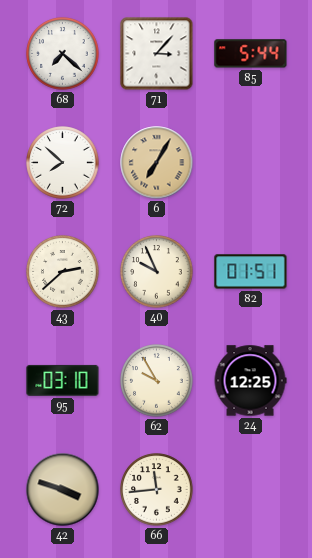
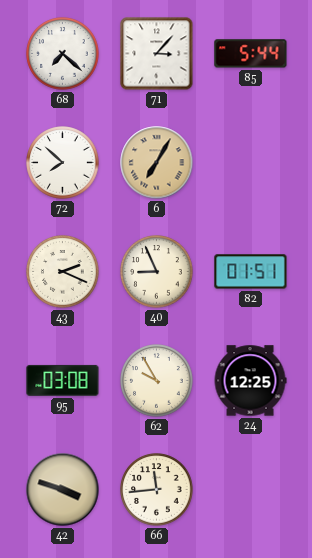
43: 2:38 -> 2:19
40: 9:56 -> 8:56
95: 03:10 -> 03:08
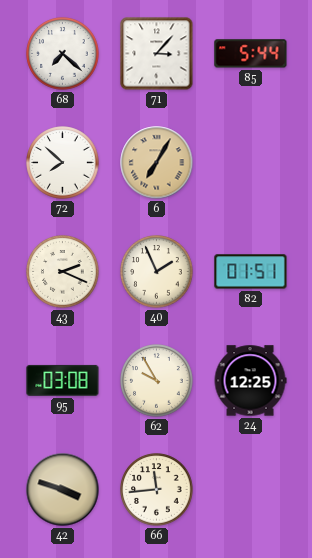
40: 8:56 -> 1:56
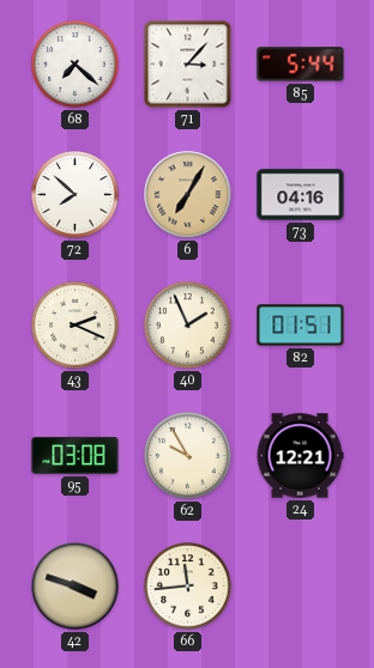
73: none -> 04:16
24: 12:25 -> 12:21
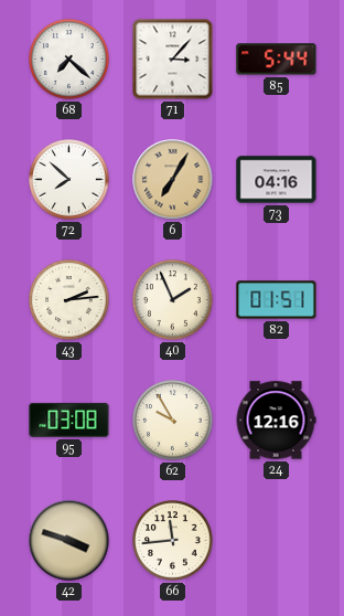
43: 2:19 -> 2:14
24: 12:21 -> 12:16
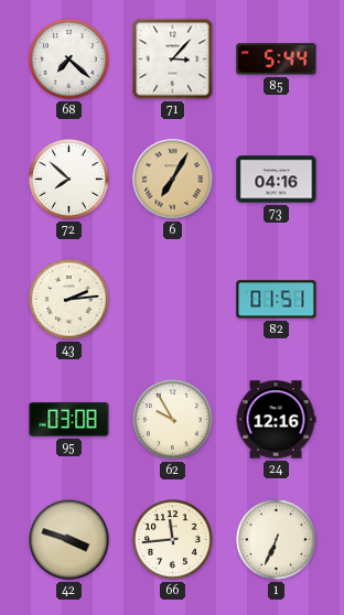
40: 1:56 -> none
1: none -> 6:34
